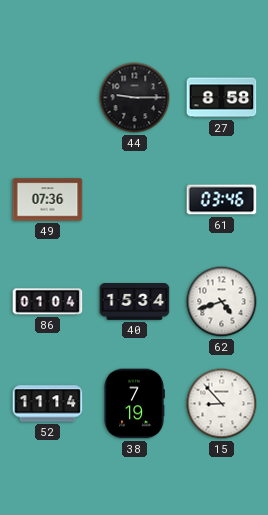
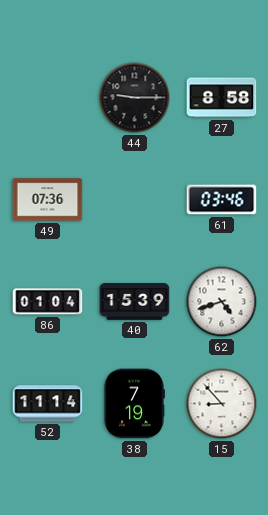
40: 15:34 -> 15:39
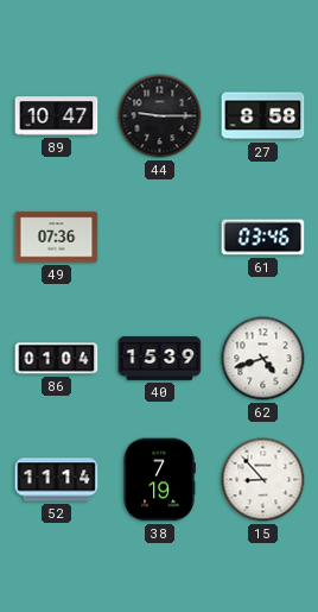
89: none -> 10:47
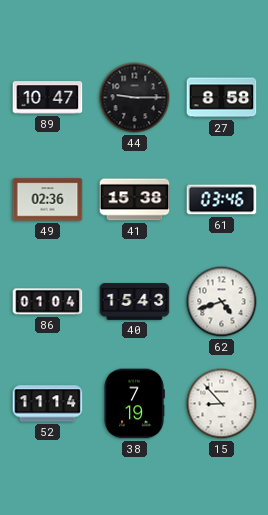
49: 07:36 -> 02:36
41: none -> 15:38
40: 15:39 -> 15:43
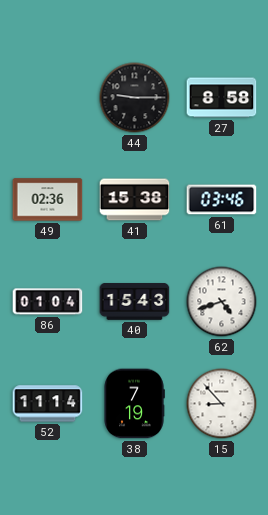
89: 10:47 -> none
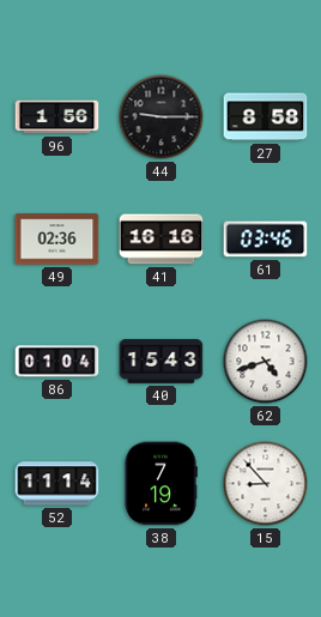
96: none -> 1:56
41: 15:38 -> 16:16
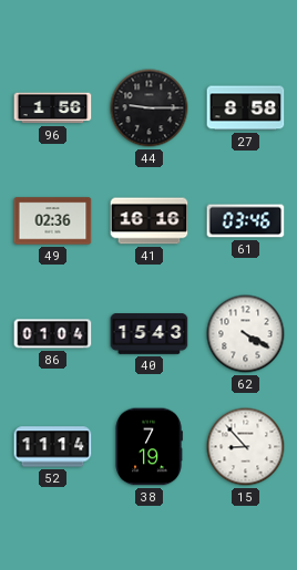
62: 4:42 -> 4:20
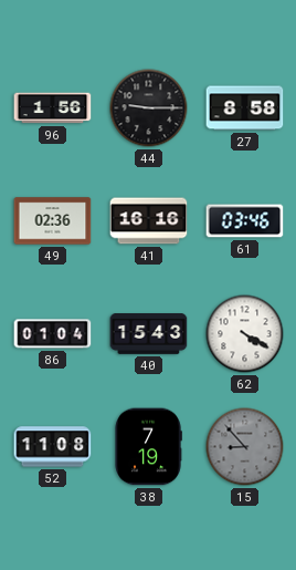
52: 11:14 -> 11:08
15 dial: white -> grey
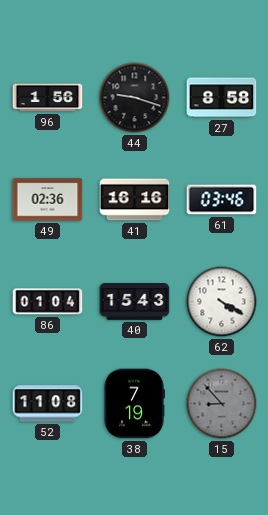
44: 9:15 -> 9:18
